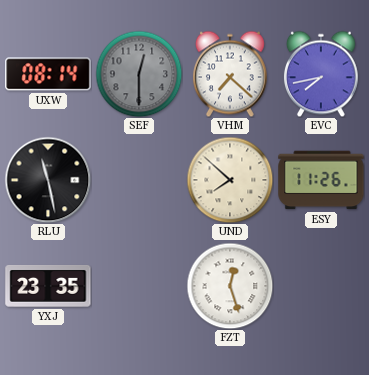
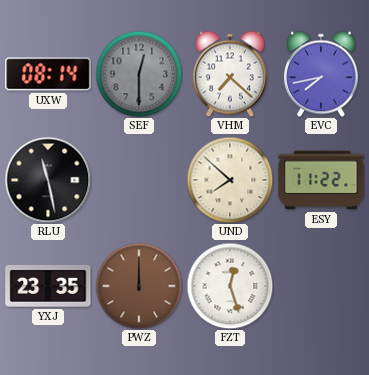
ESY: 11:26 -> 11:22
PWZ: none -> 12:00
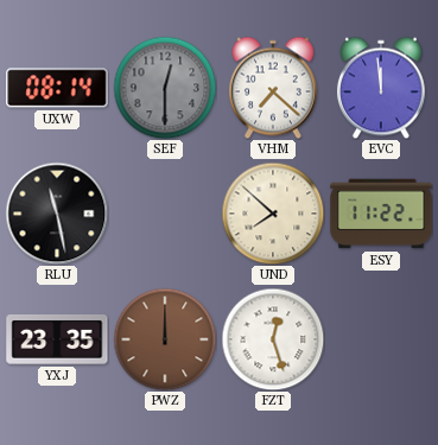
EVC: 7:43 -> 11:59
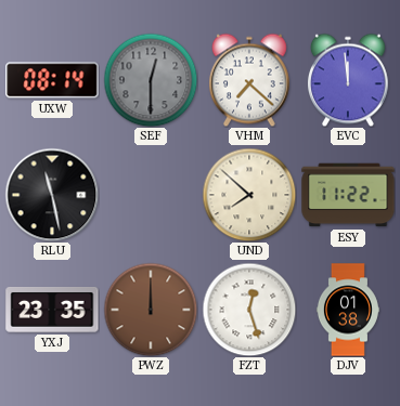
DJV: none -> 01:38
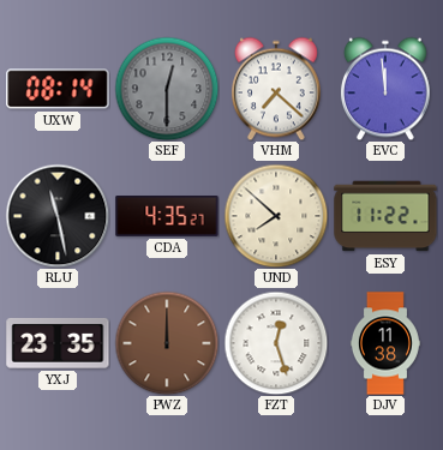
CDA: none -> 4:35
DJV: 01:38 -> 11:38
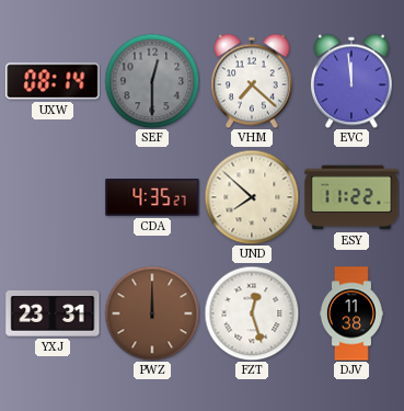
RLU: 11:28 -> none
YXJ: 23:35 -> 23:31
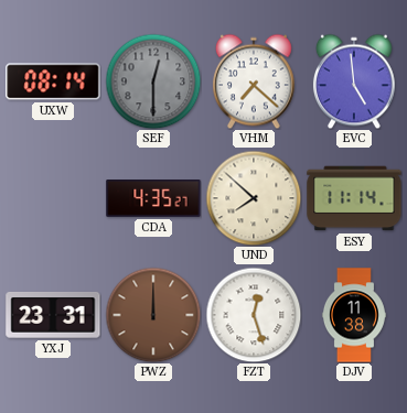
EVC: 11:59 -> 4:59
ESY: 11:22 -> 11:14
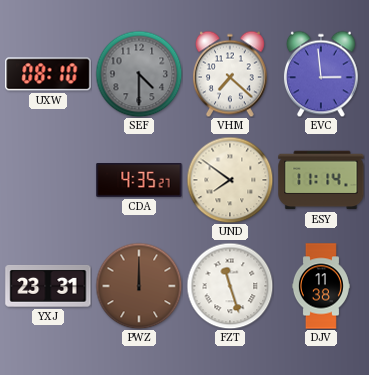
UXW: 08:14 -> 08:10
SEF: 12:30 -> 4:30
EVC: 4:59 -> 2:59
UND: 7:52 -> 7:51
FZT: 12:27 -> 11:27
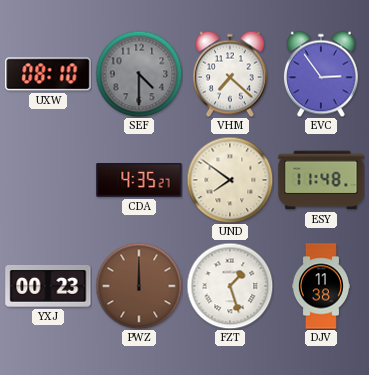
EVC: 2:59 -> 2:54
ESY: 11:14 -> 11:48
YXJ: 23:31 -> 00:23
FZT: 11:27 -> 1:27
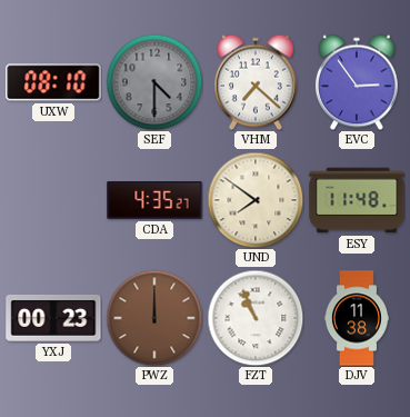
FZT: 1:27 -> 10:56
